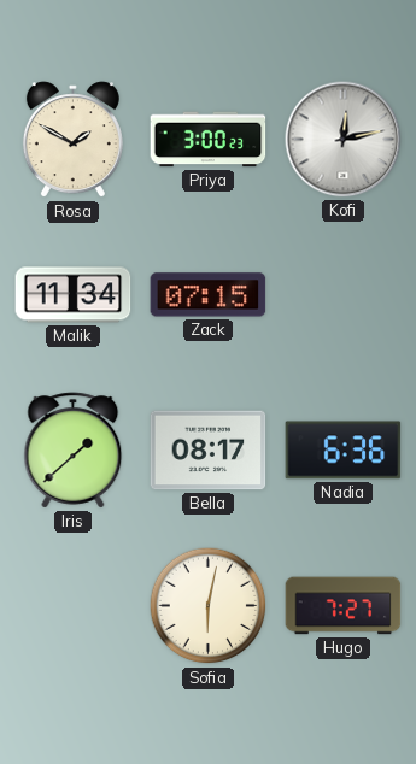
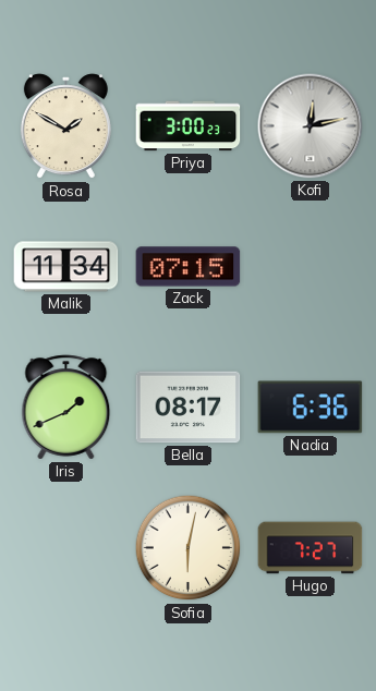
Iris: 1:38 -> 1:41
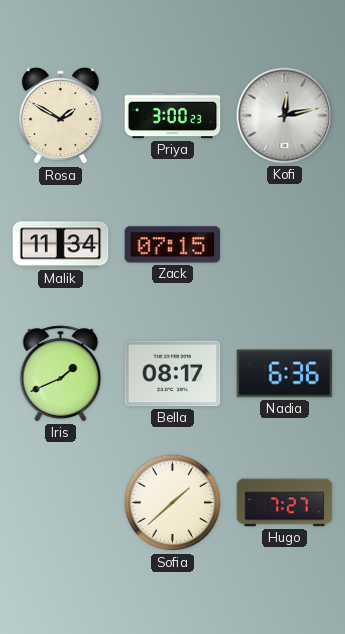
Sofia: 6:02 -> 1:38
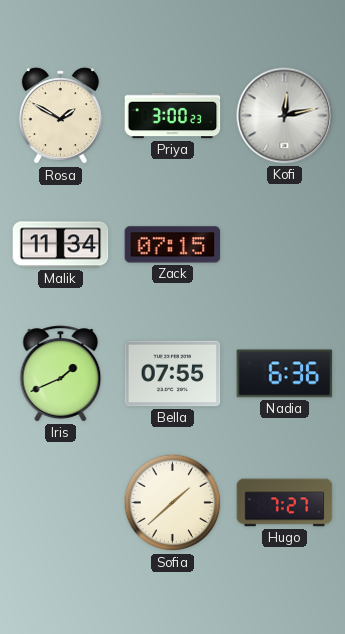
Bella: 08:17 -> 07:55
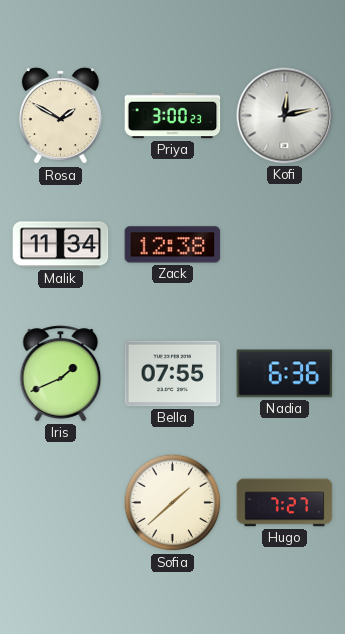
Zack: 07:15 -> 12:38
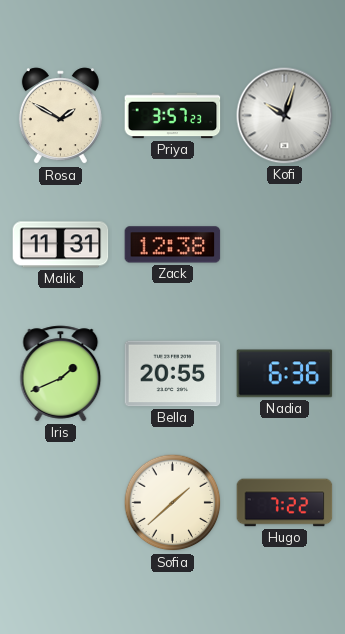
Priya: 3:00 -> 3:57
Kofi: 12:13 -> 10:03
Malik: 11:34 -> 11:31
Bella: 07:55 -> 20:55
Hugo: 7:27 -> 7:22
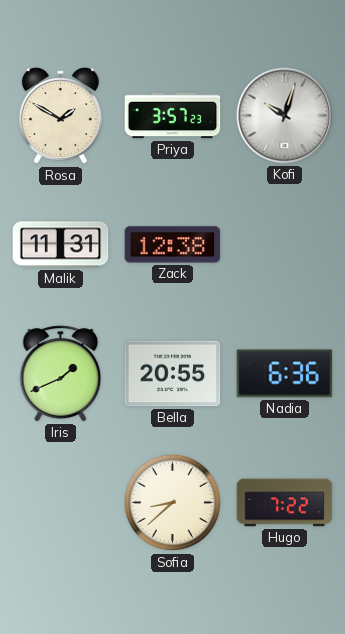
Sofia: 1:38 -> 8:38
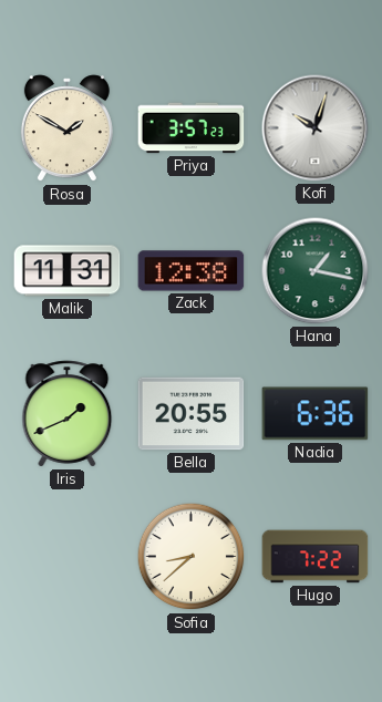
Hana: none -> 1:17
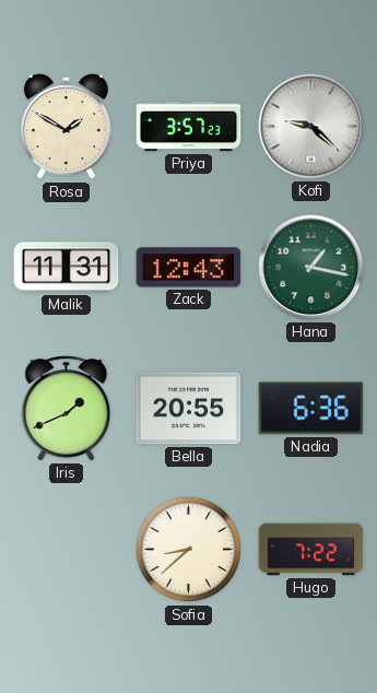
Kofi: 10:03 -> 9:22
Zack: 12:38 -> 12:43
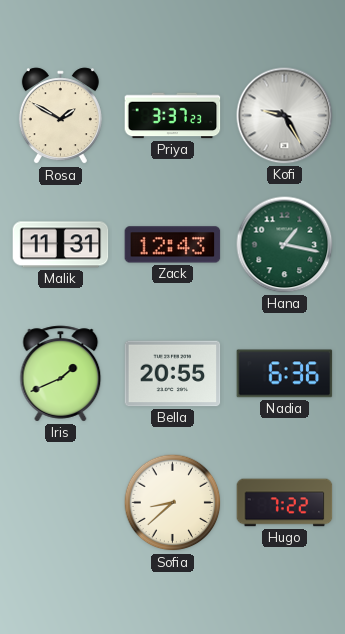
Priya: 3:57 -> 3:37
Kofi: 9:22 -> 9:25
